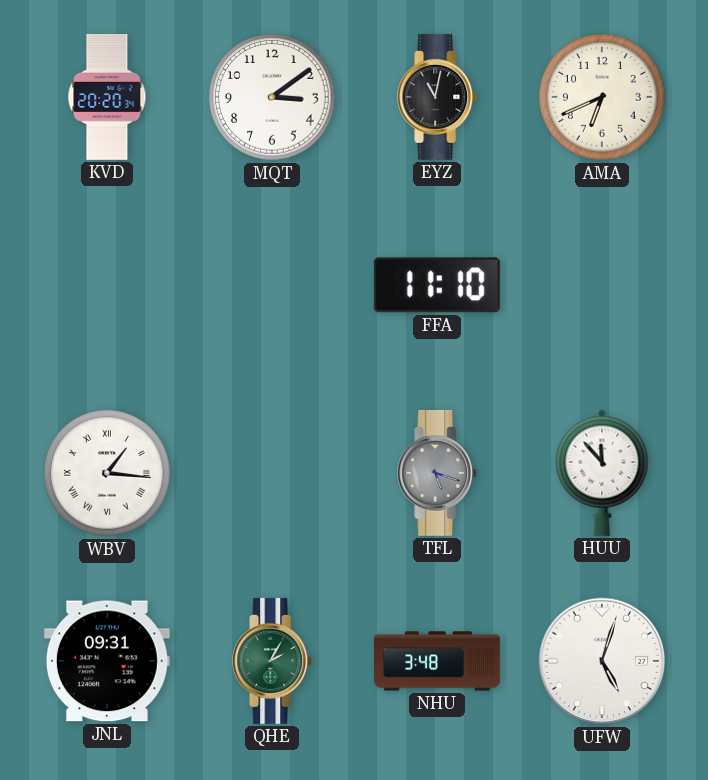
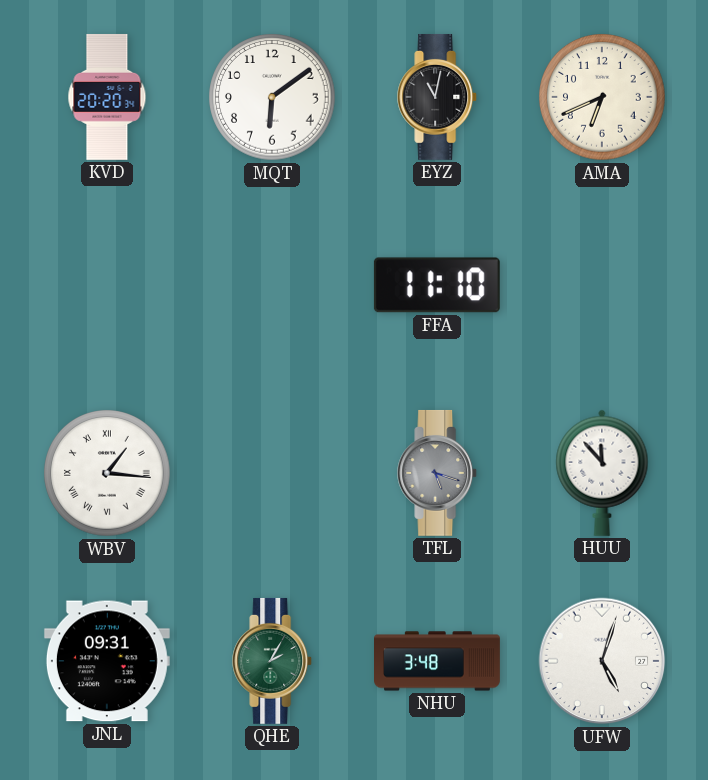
MQT: 3:09 -> 6:09
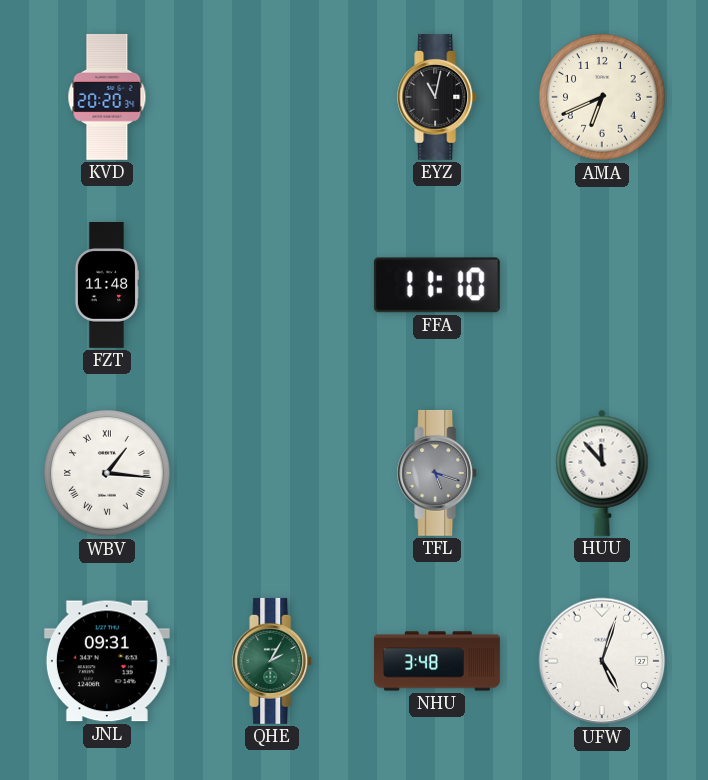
MQT: 6:09 -> none
FZT: none -> 11:48
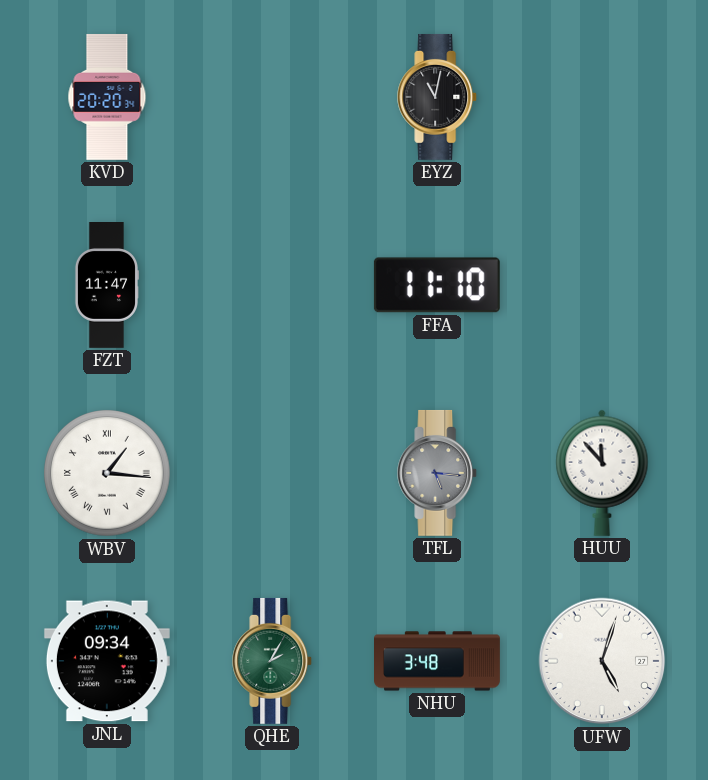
AMA: 6:41 -> none
FZT: 11:48 -> 11:47
TFL: 5:18 -> 5:16
JNL: 09:31 -> 09:34
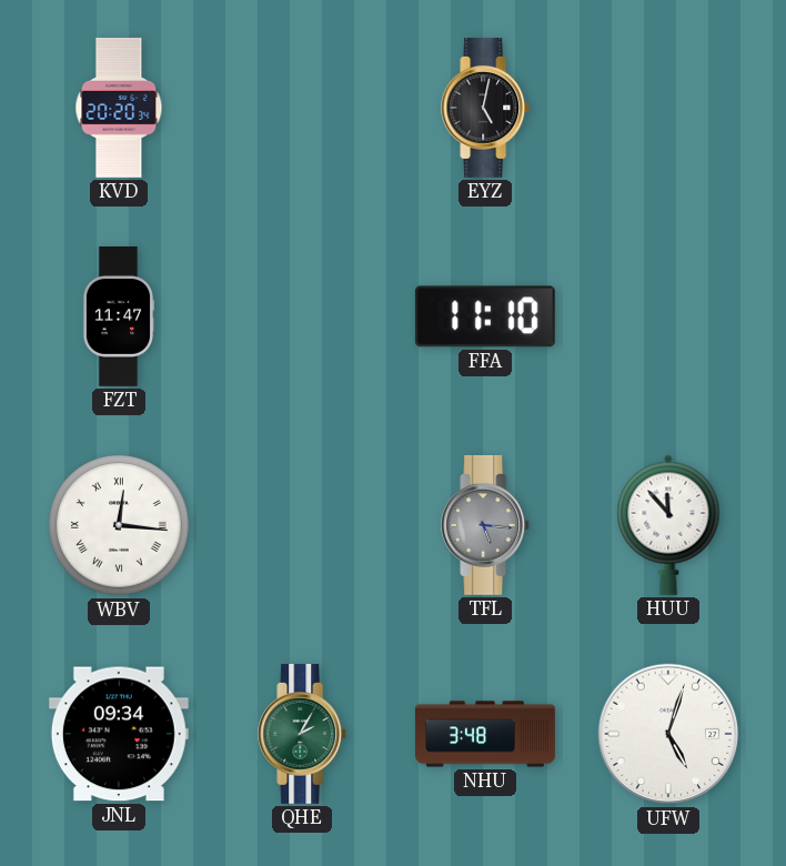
EYZ: 11:02 -> 5:02
WBV: 1:16 -> 12:16
